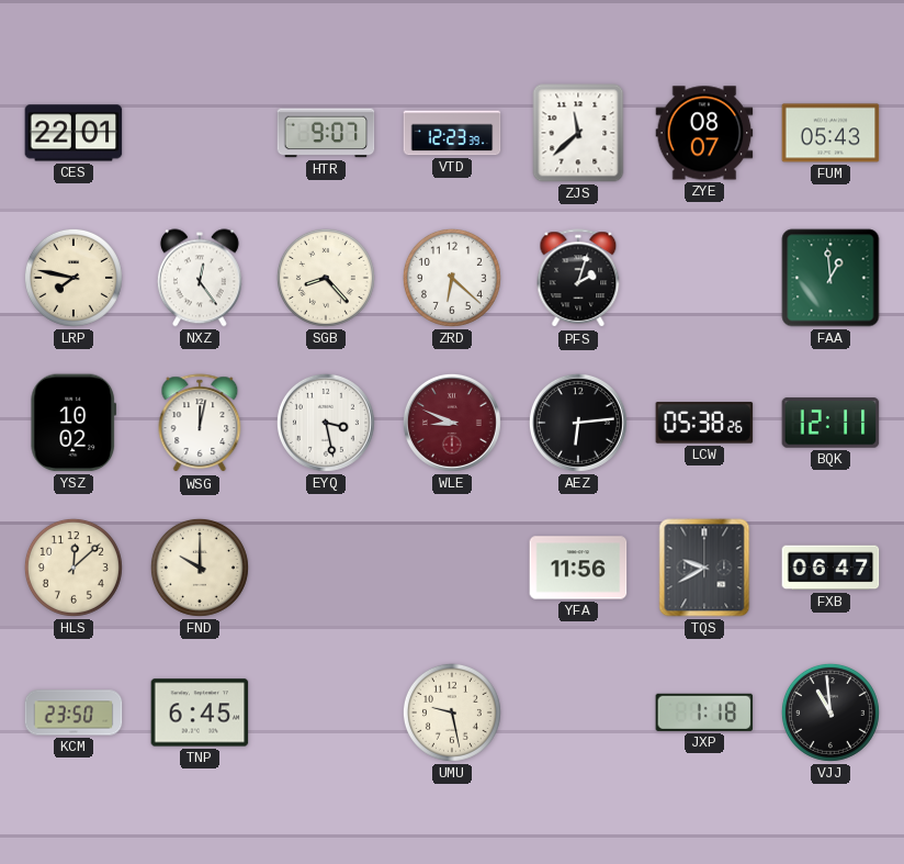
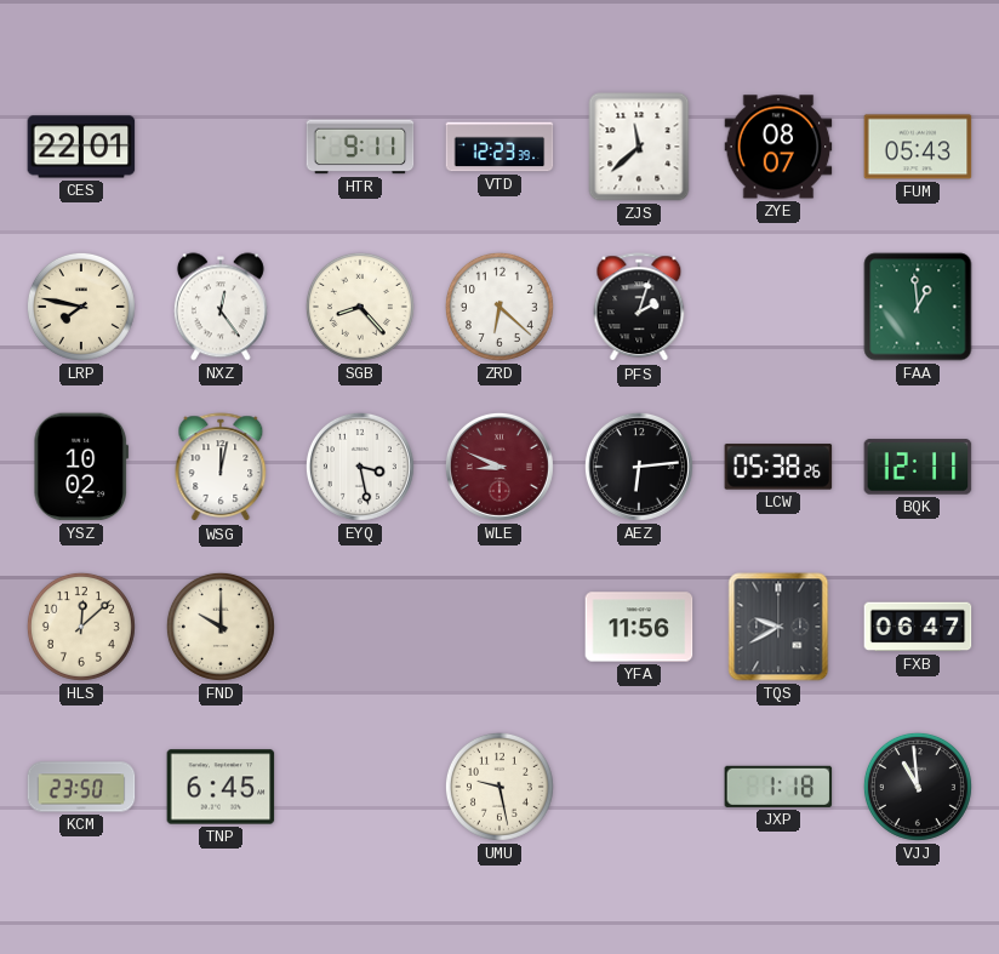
HTR: 9:07 -> 9:11
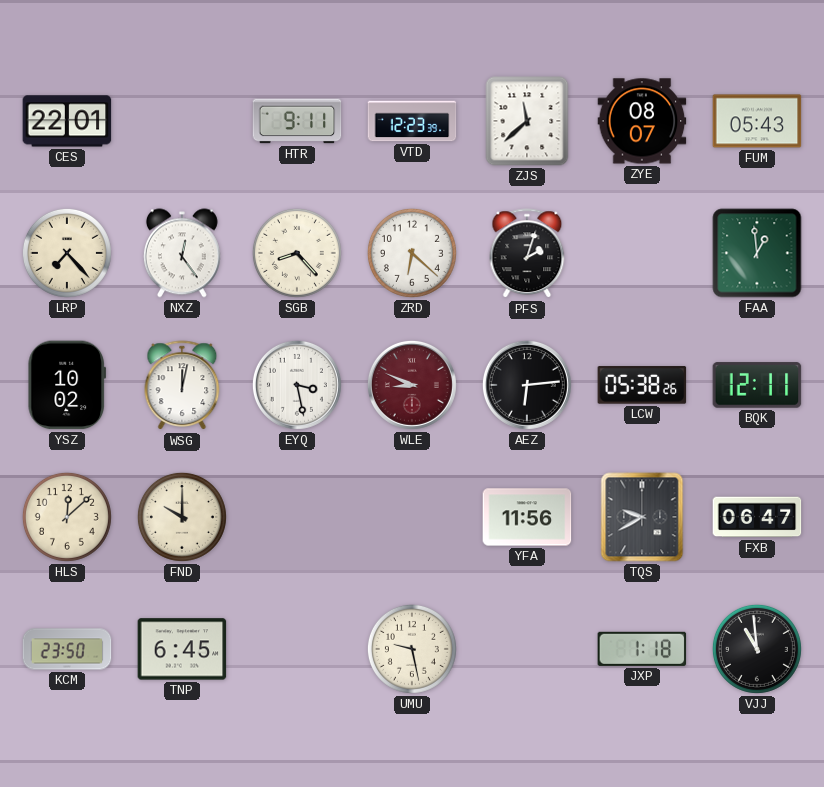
LRP: 7:47 -> 7:23
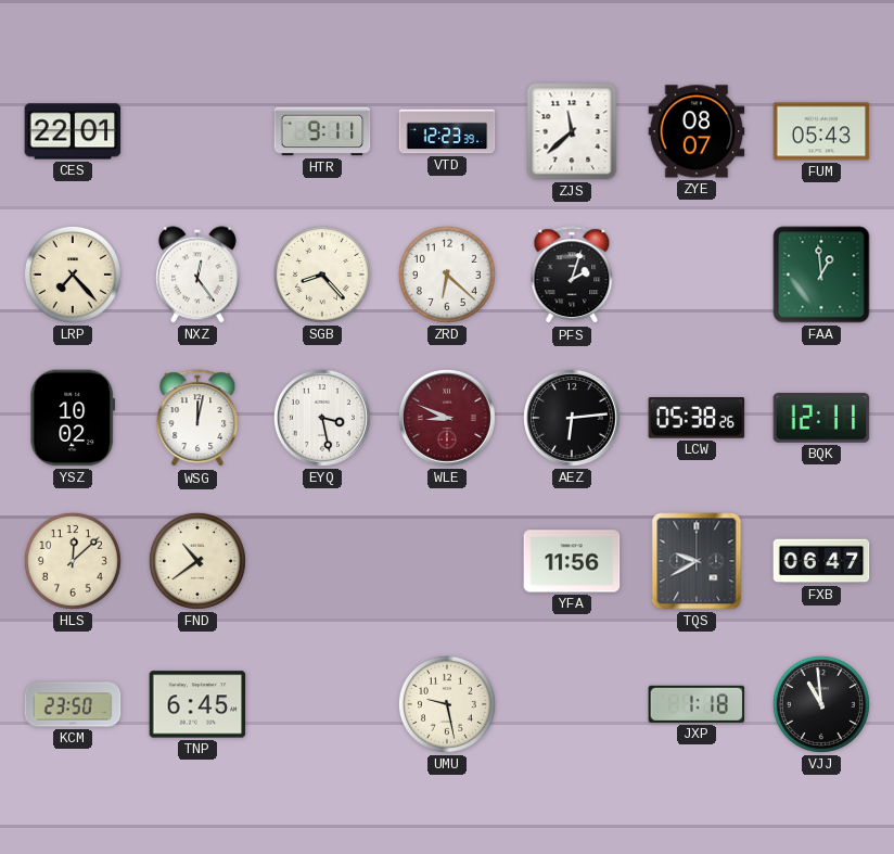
FND: 10:00 -> 10:39
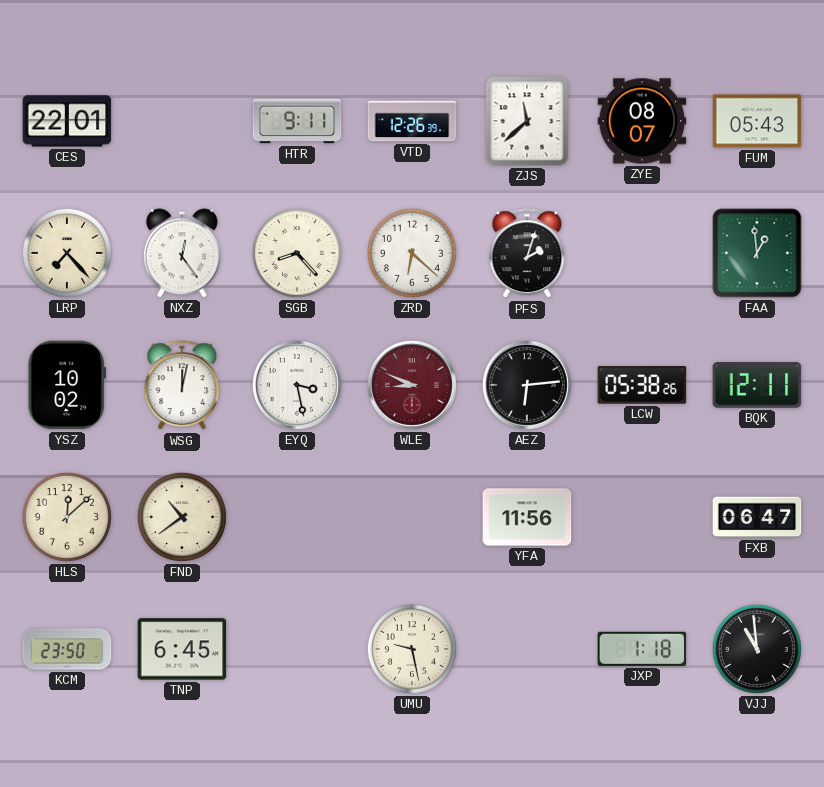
VTD: 12:23 -> 12:26
TQS: 9:40 -> none
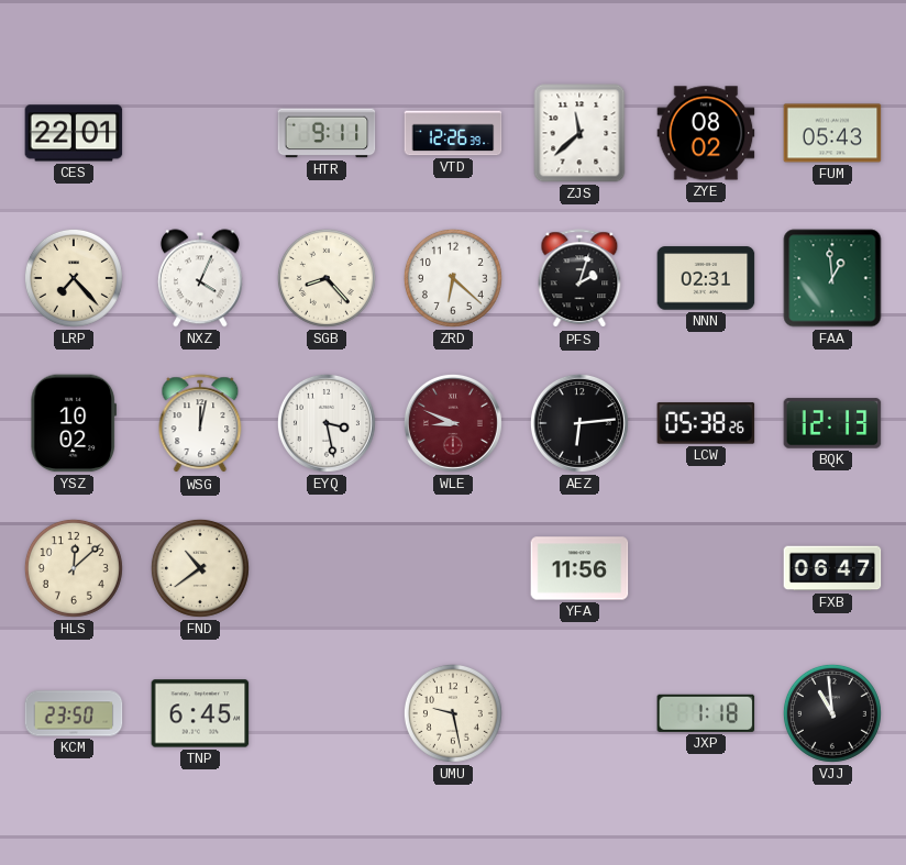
ZYE: 08:07 -> 08:02
NXZ: 12:24 -> 4:04
NNN: none -> 02:31
BQK: 12:11 -> 12:13
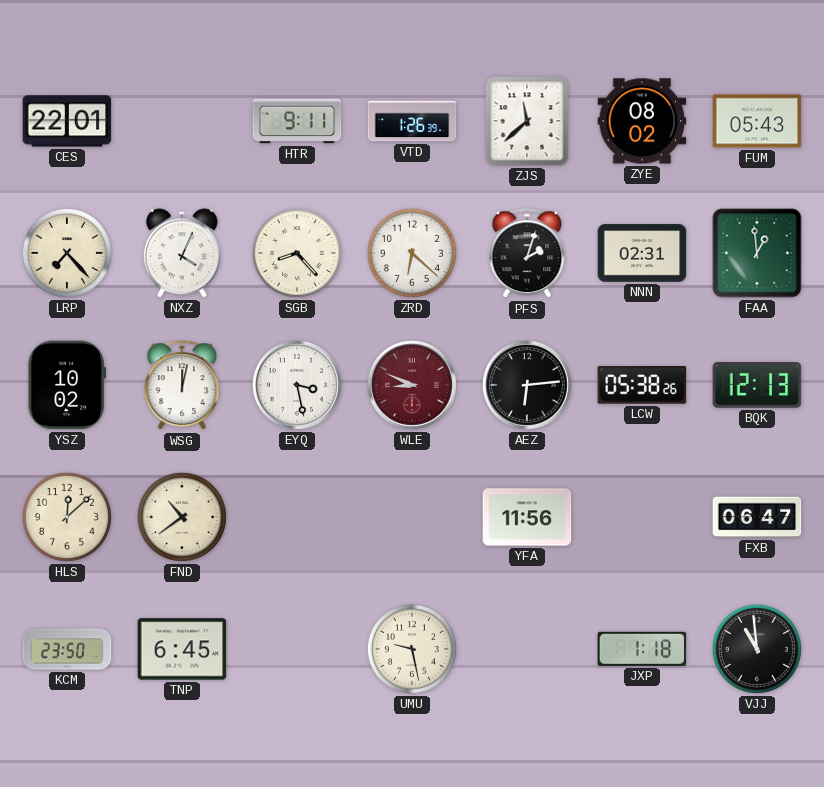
VTD: 12:26 -> 1:26
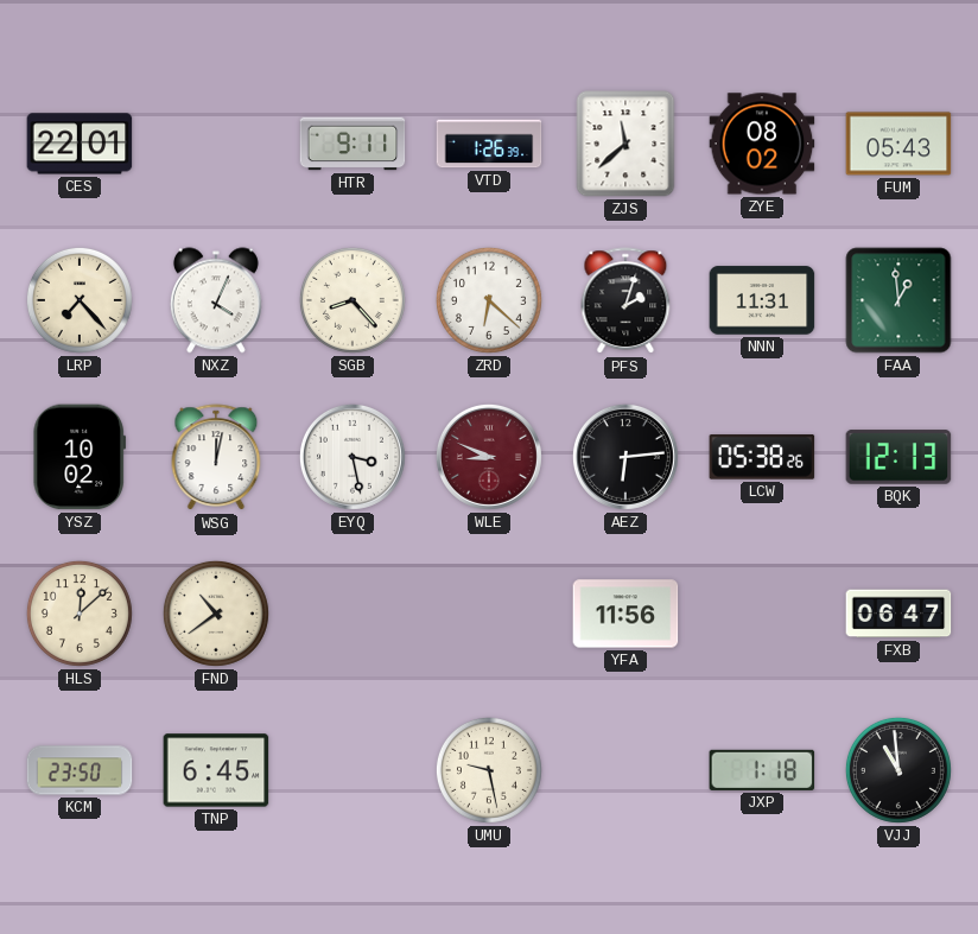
NNN: 02:31 -> 11:31
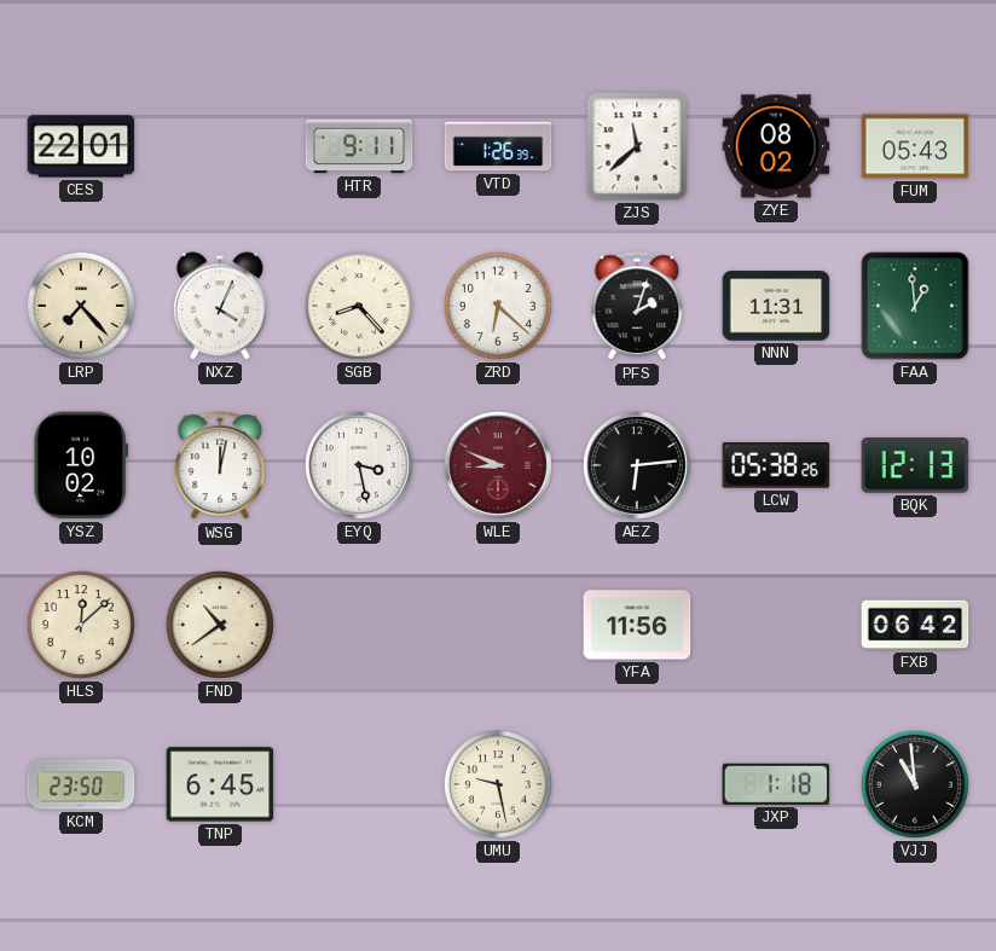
FXB: 06:47 -> 06:42
